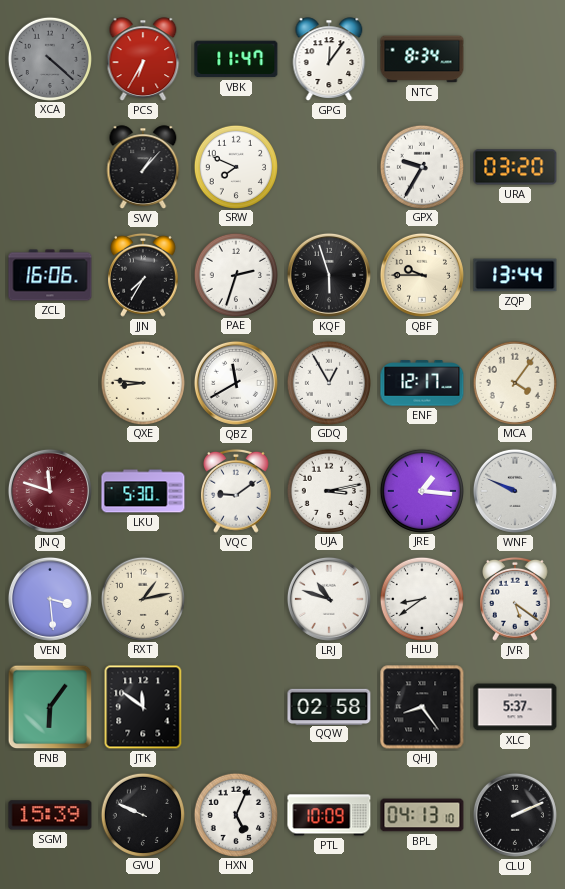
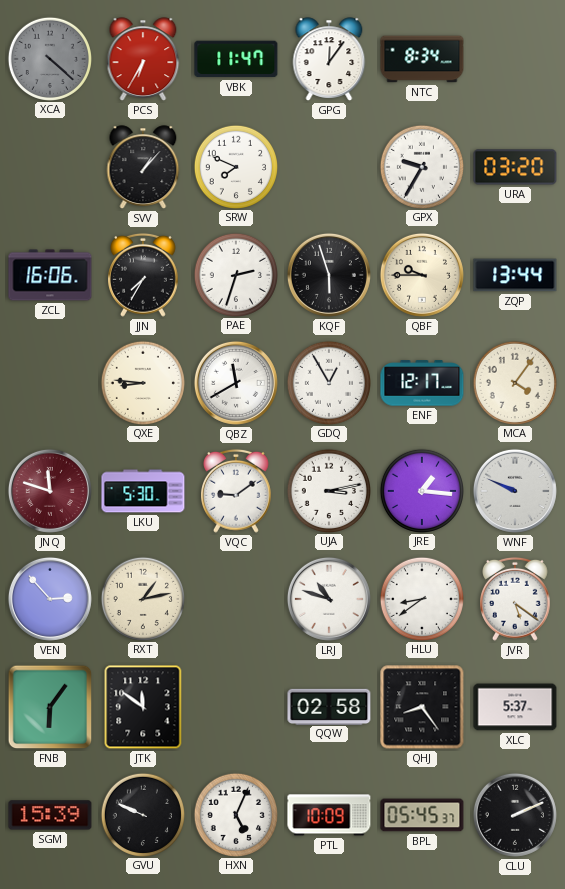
VEN: 3:29 -> 2:53
BPL: 04:13 -> 05:45
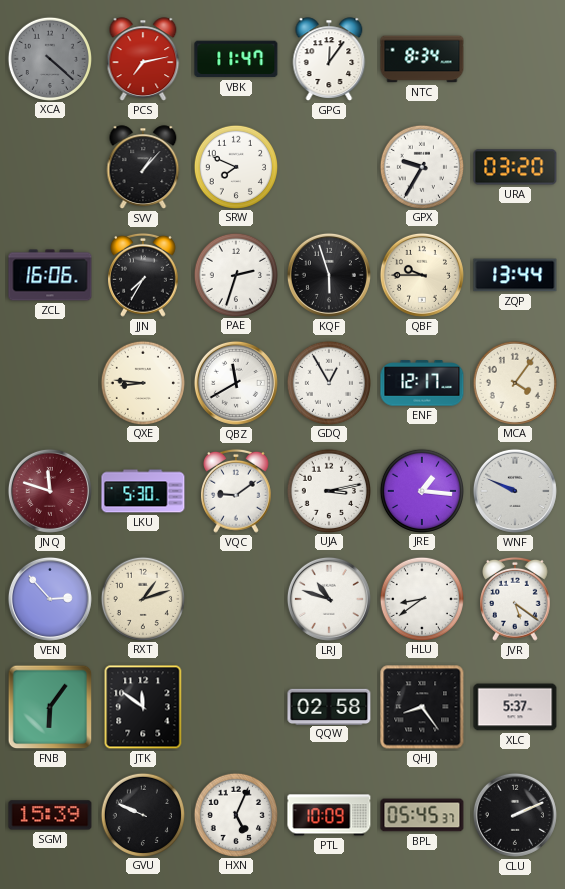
PCS: 6:35 -> 7:13
RXT: 1:13 -> 1:12
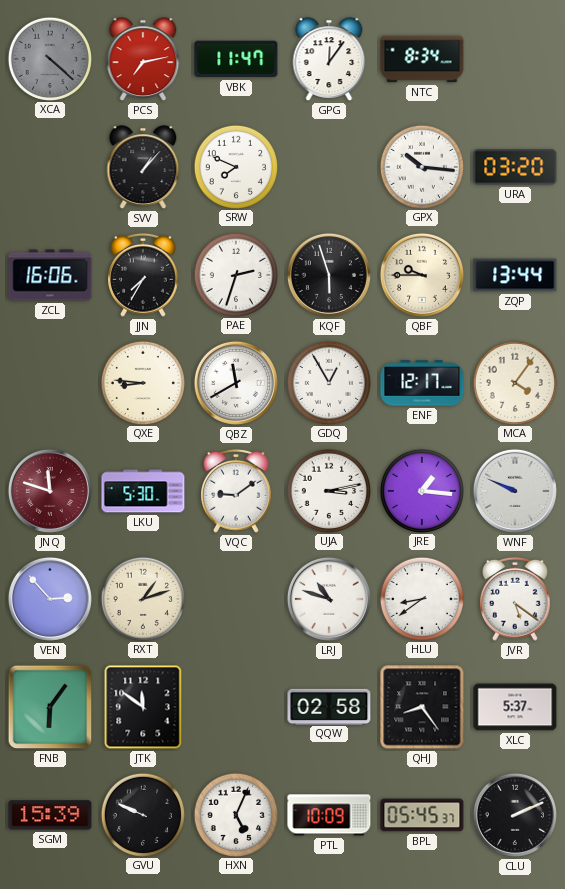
GPX: 9:35 -> 10:16
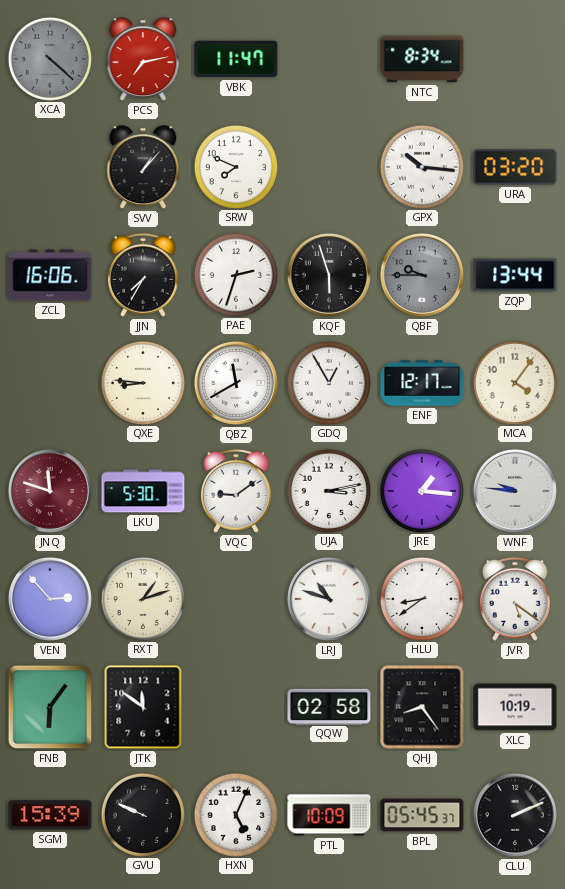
GPG: 12:06 -> none
QBF dial: cream -> grey
WNF: 9:49 -> 9:46
XLC: 5:37 -> 10:19
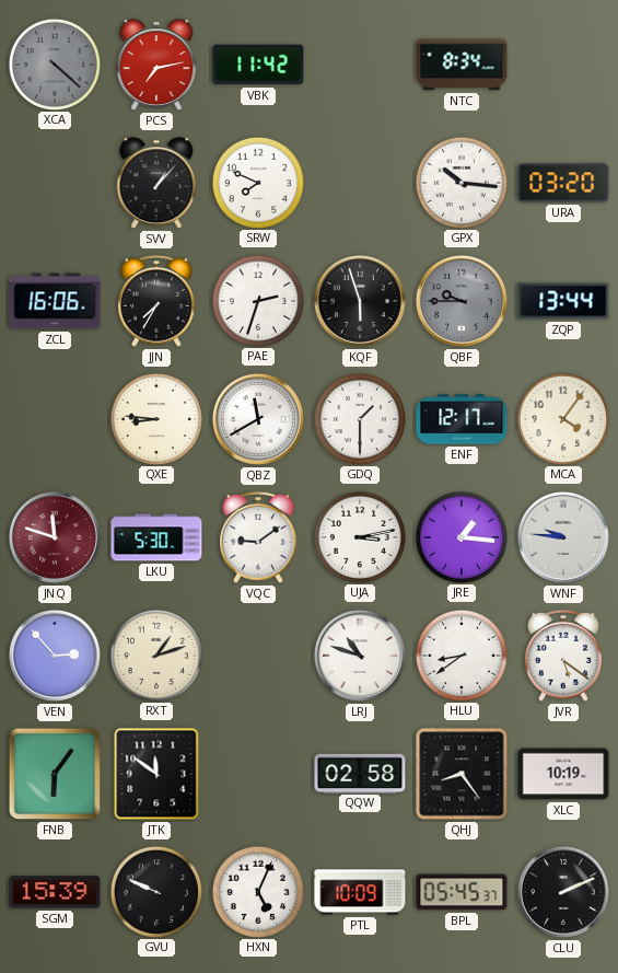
VBK: 11:47 -> 11:42
GDQ: 12:55 -> 1:30
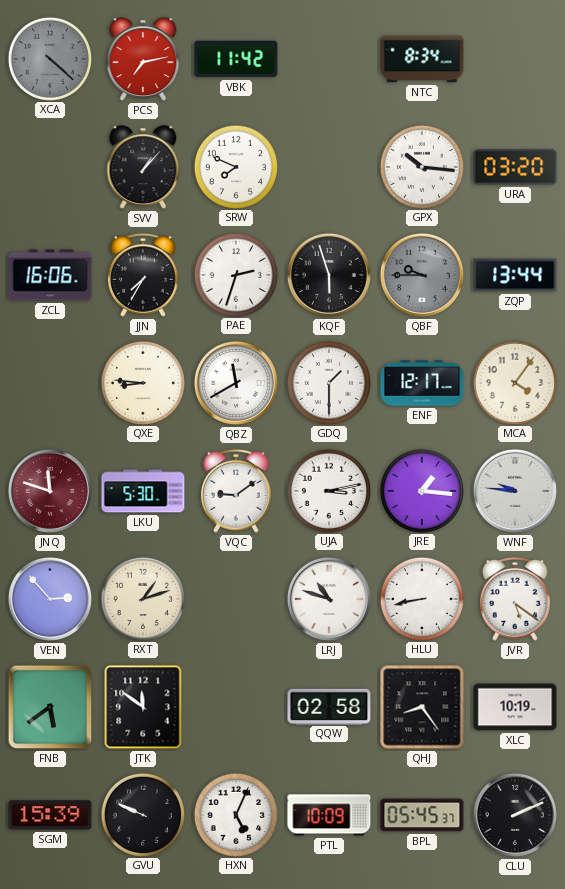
HLU: 8:39 -> 8:43
FNB: 6:06 -> 5:39
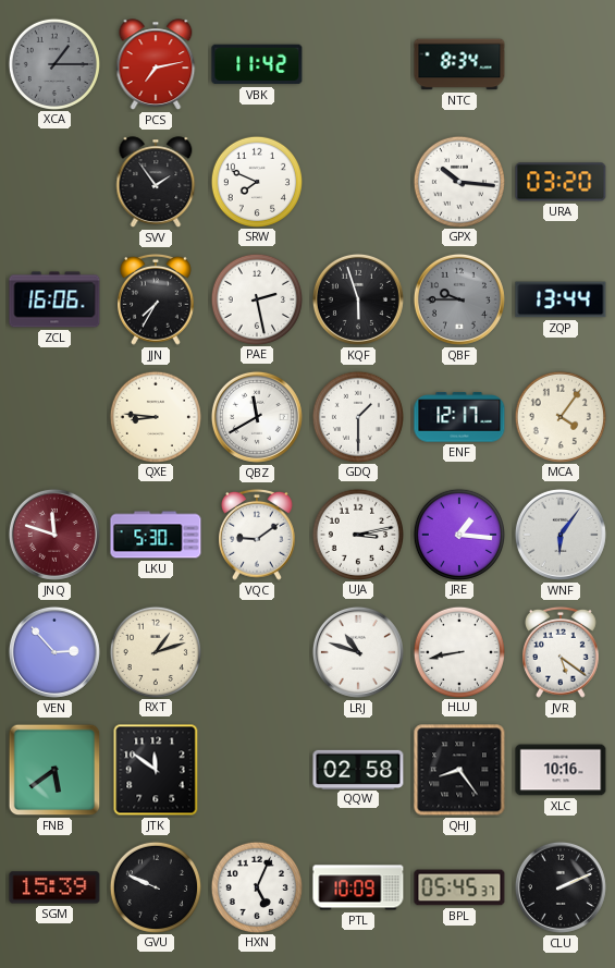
XCA: 4:22 -> 1:15
SVV: 1:07 -> 1:54
PAE: 2:33 -> 2:28
WNF: 9:46 -> 6:06
XLC: 10:19 -> 10:16
